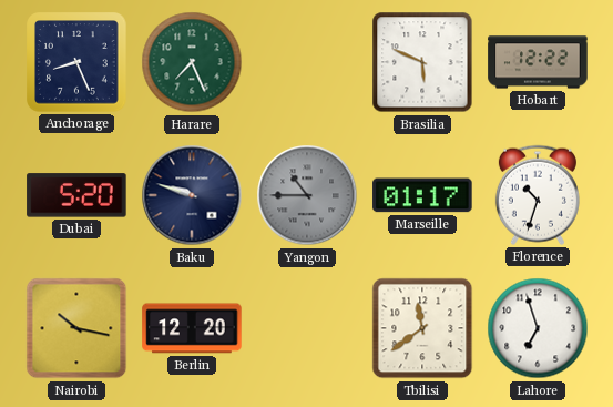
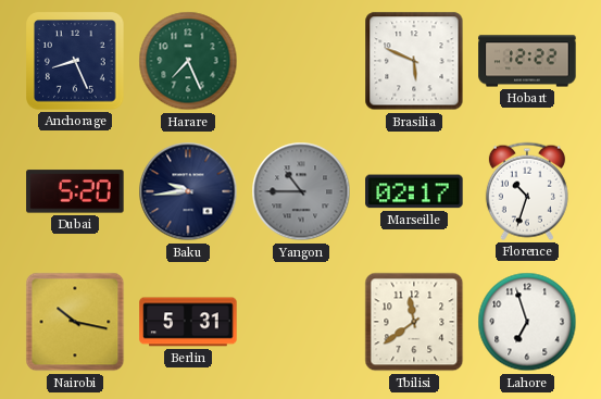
Baku: 9:48 -> 9:44
Marseille: 01:17 -> 02:17
Berlin: 12:20 -> 5:31
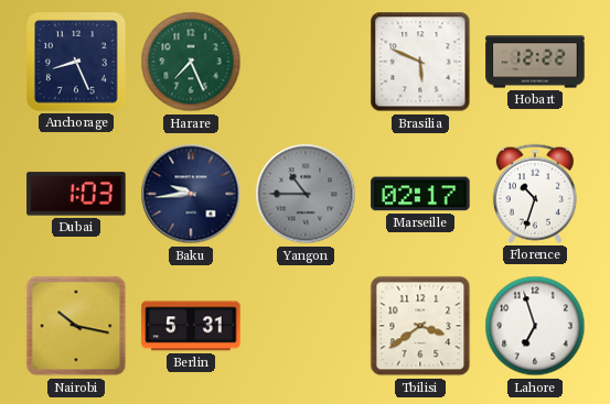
Dubai: 5:20 -> 1:03
Tbilisi: 11:39 -> 3:39
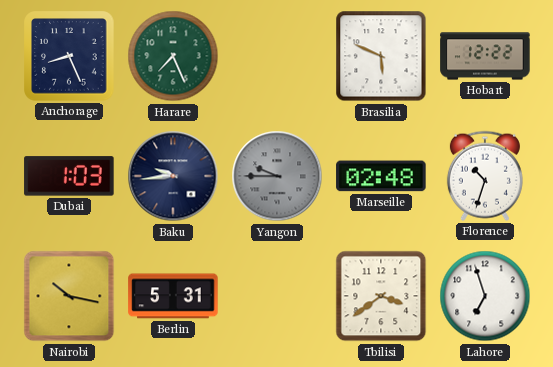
Yangon: 10:45 -> 9:45
Marseille: 02:17 -> 02:48
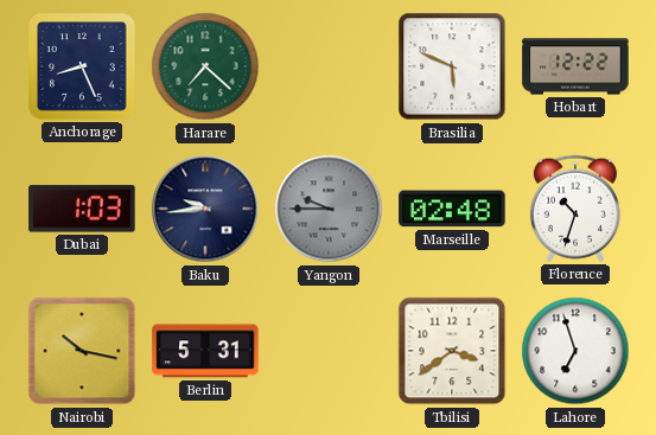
Harare: 7:26 -> 7:22
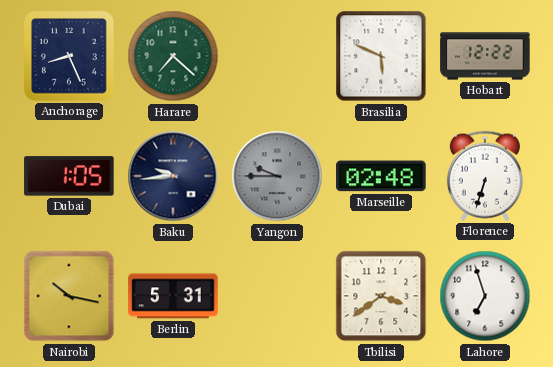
Dubai: 1:03 -> 1:05
Florence: 10:33 -> 6:33
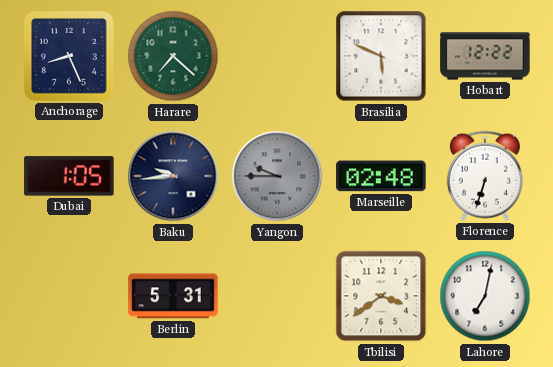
Nairobi: 10:17 -> none
Lahore: 6:57 -> 7:02
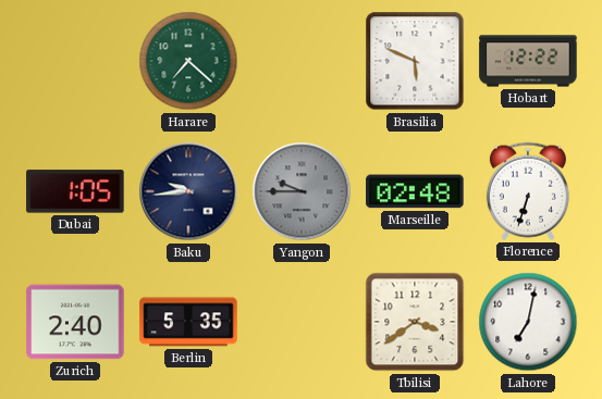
Anchorage: 8:26 -> none
Zurich: none -> 2:40
Berlin: 5:31 -> 5:35
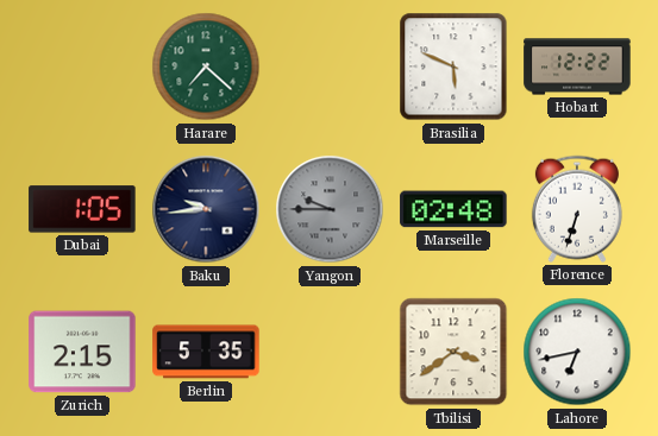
Zurich: 2:40 -> 2:15
Lahore: 7:02 -> 6:43
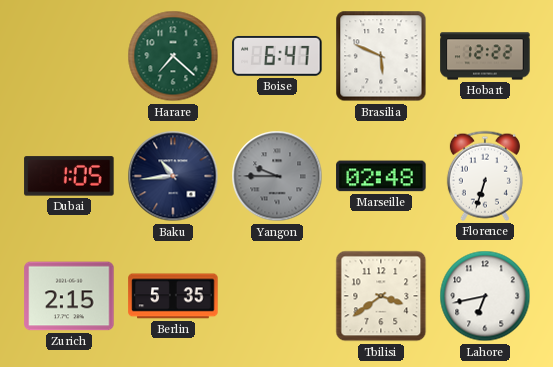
Boise: none -> 6:47
Baku: 9:44 -> 10:44
